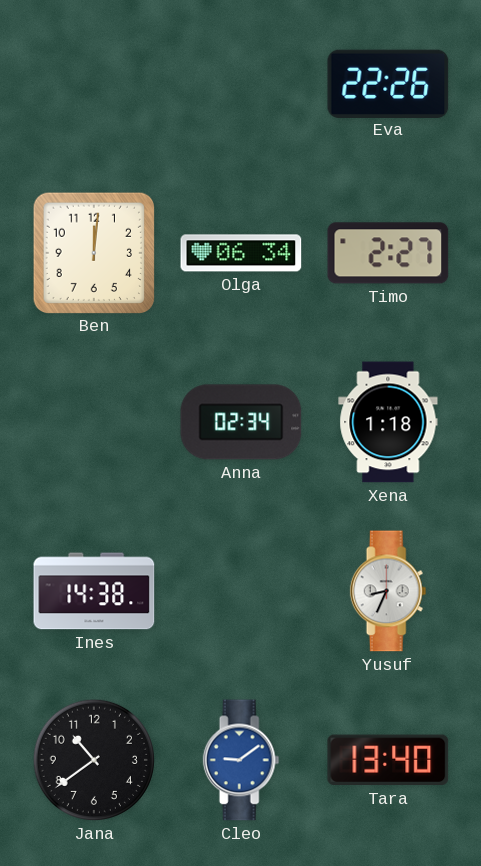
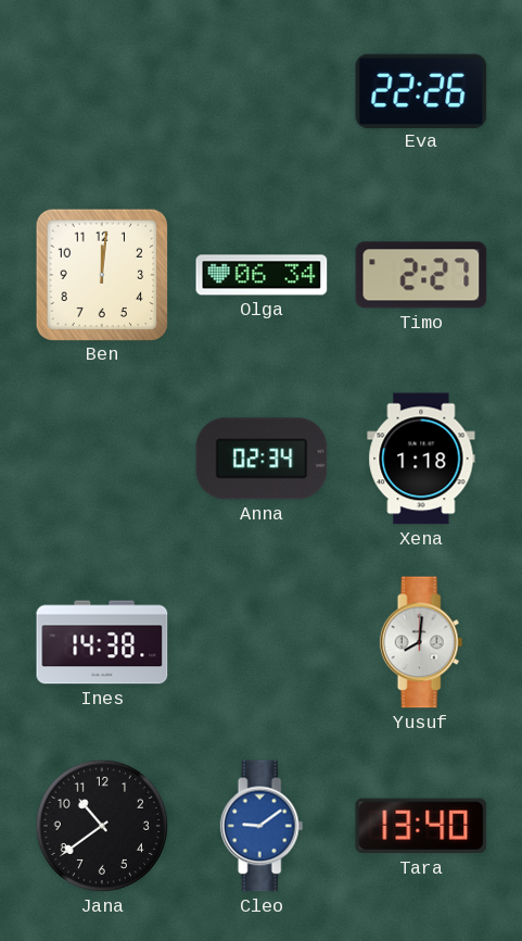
Yusuf: 8:34 -> 8:01
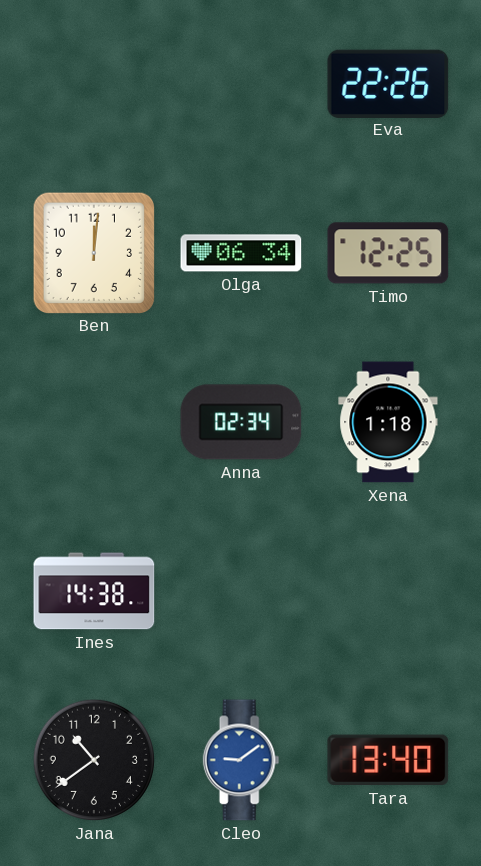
Timo: 2:27 -> 12:25
Yusuf: 8:01 -> none
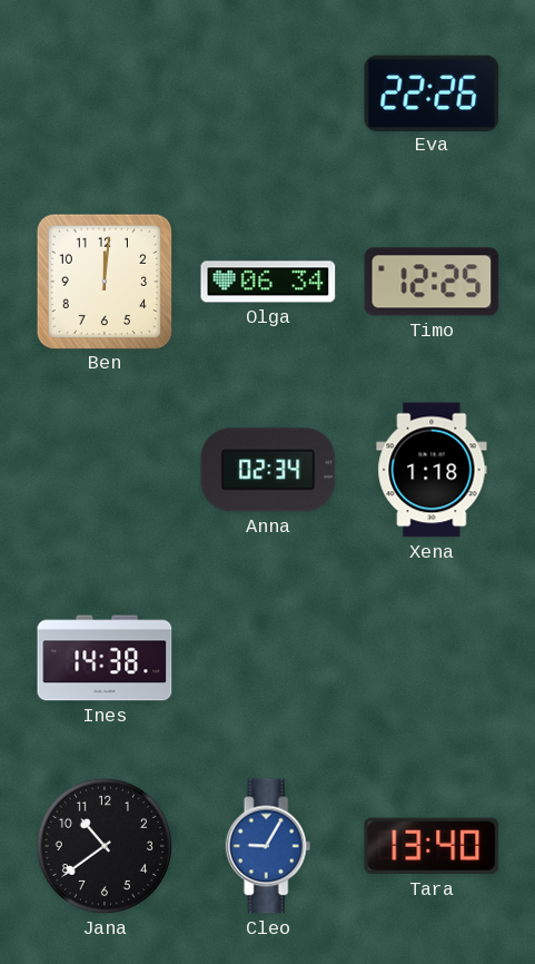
Cleo: 9:09 -> 9:05
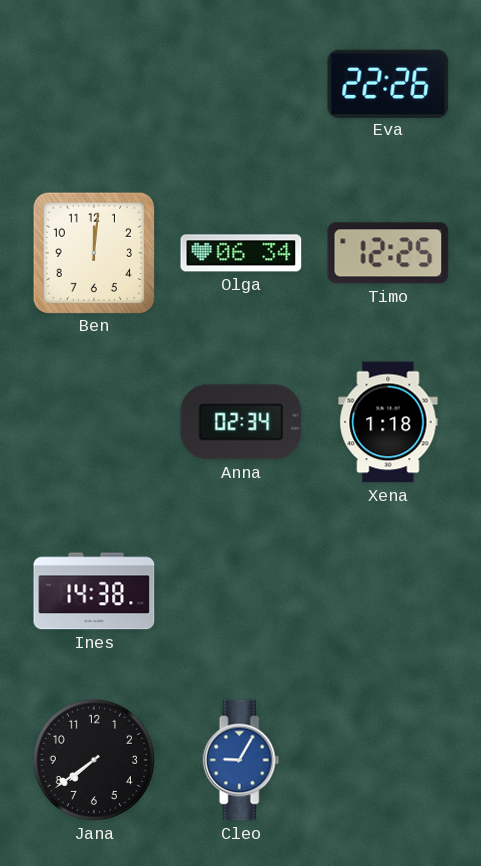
Jana: 10:39 -> 7:39
Tara: 13:40 -> none
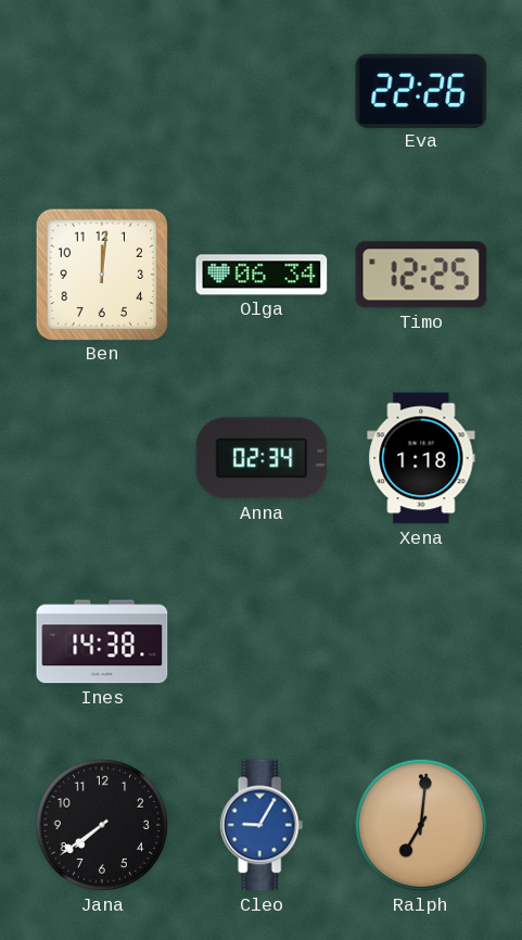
Ralph: none -> 7:01
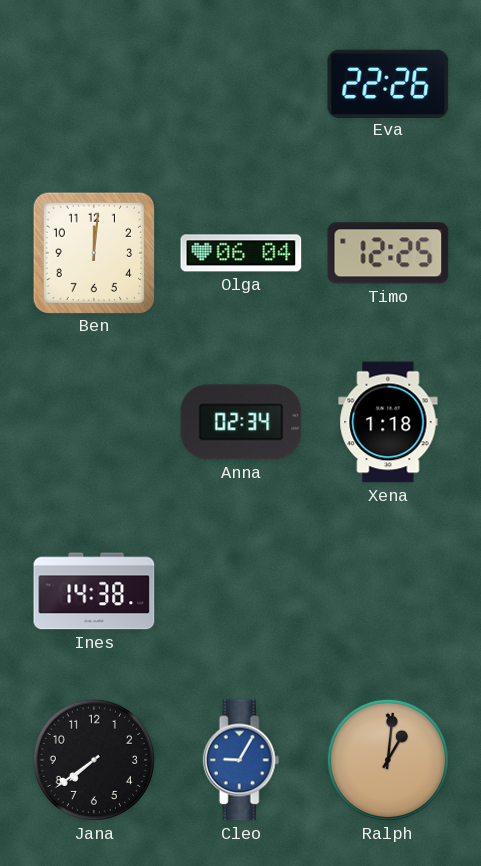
Olga: 06:34 -> 06:04
Ralph: 7:01 -> 1:01
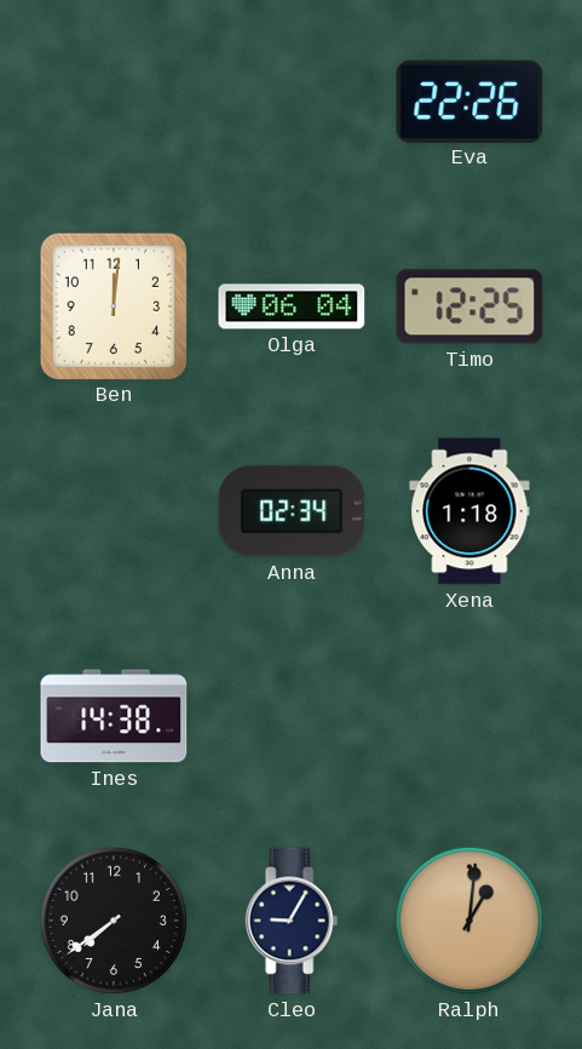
Cleo dial: blue -> navy
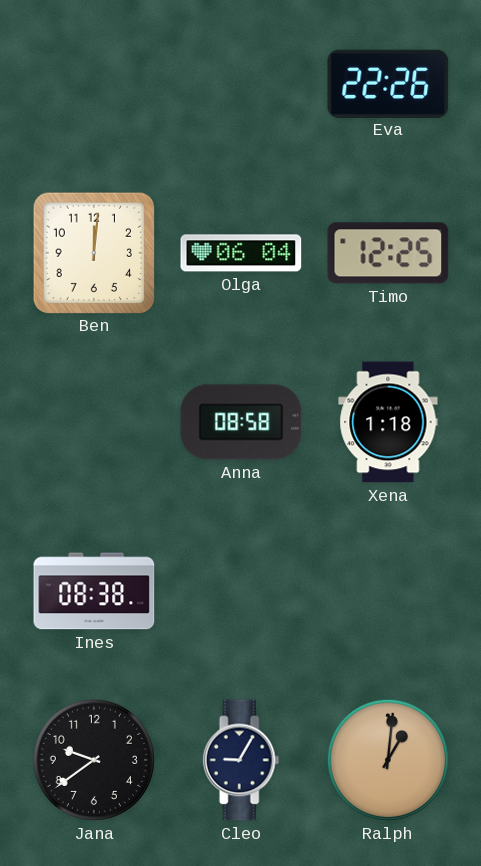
Anna: 02:34 -> 08:58
Ines: 14:38 -> 08:38
Jana: 7:39 -> 9:39
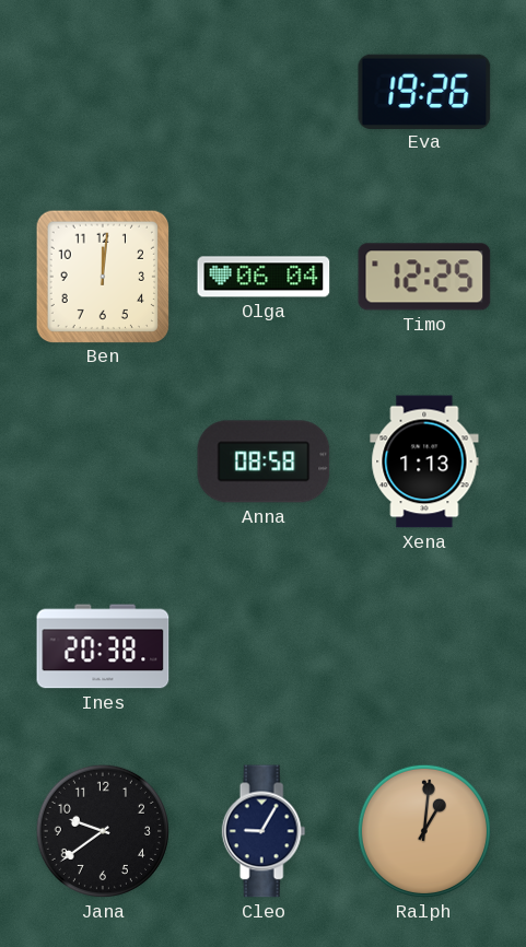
Eva: 22:26 -> 19:26
Xena: 1:18 -> 1:13
Ines: 08:38 -> 20:38
